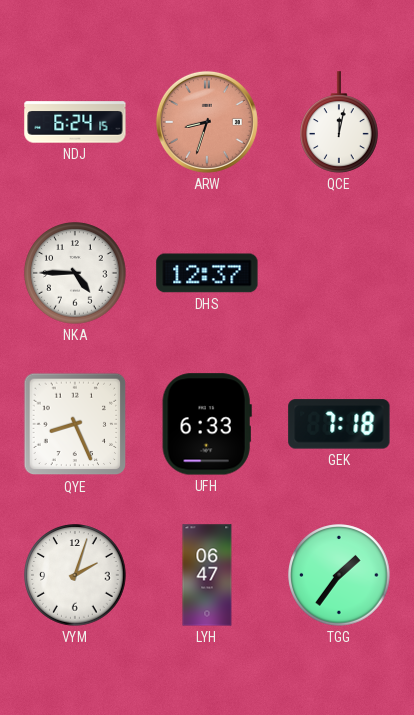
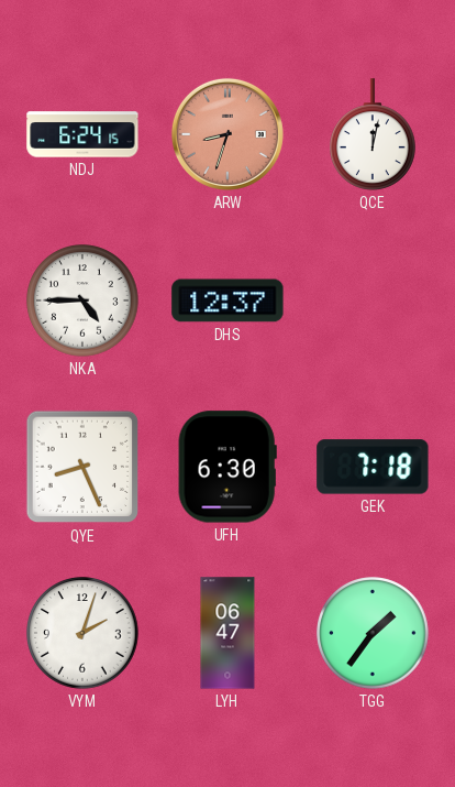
UFH: 6:33 -> 6:30
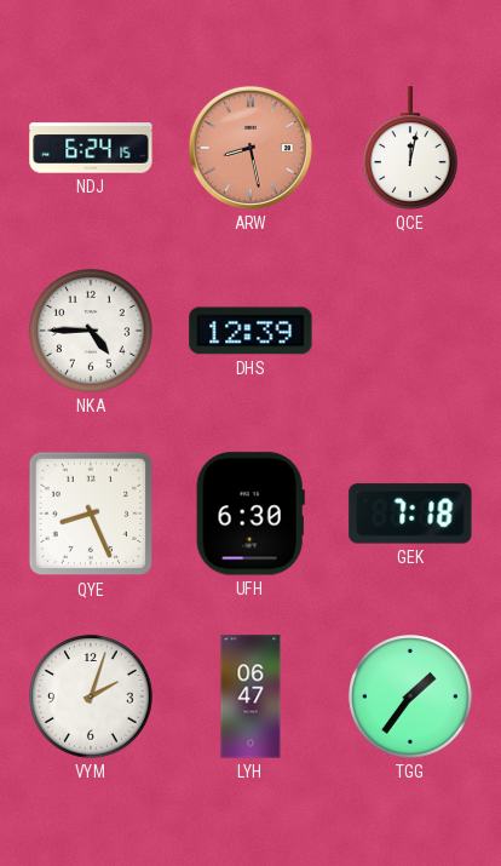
ARW: 8:33 -> 8:28
DHS: 12:37 -> 12:39
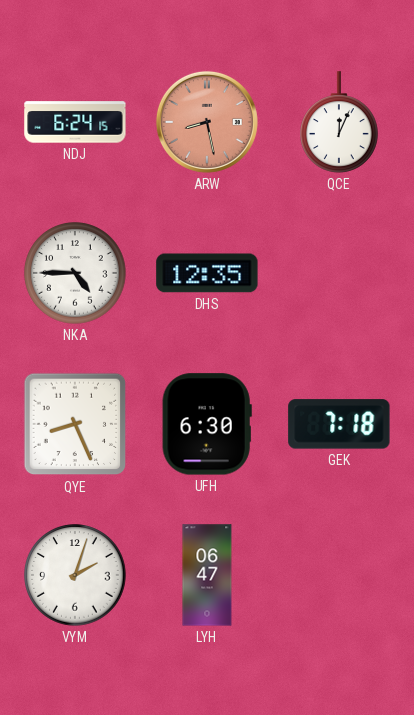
QCE: 12:02 -> 12:04
DHS: 12:39 -> 12:35
TGG: 1:36 -> none
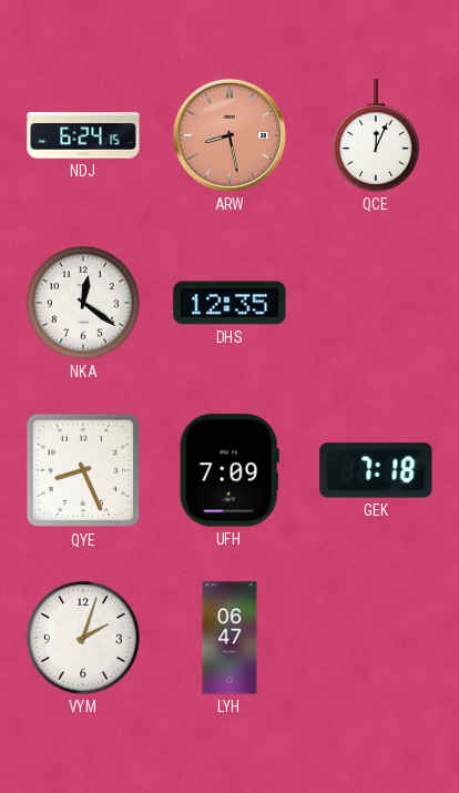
NKA: 4:45 -> 12:21
UFH: 6:30 -> 7:09
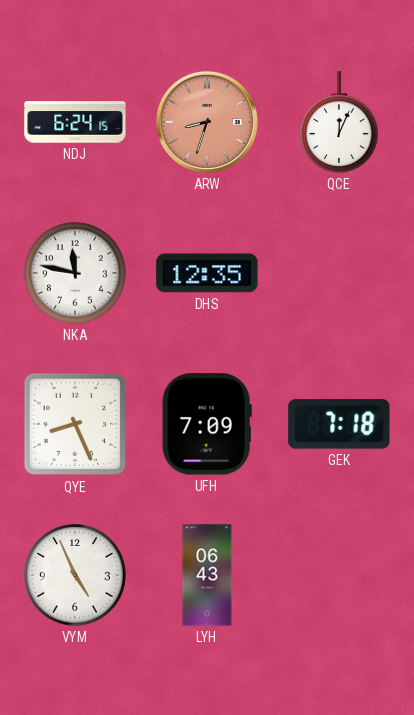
ARW: 8:28 -> 8:33
NKA: 12:21 -> 11:47
VYM: 2:03 -> 4:56
LYH: 06:47 -> 06:43
